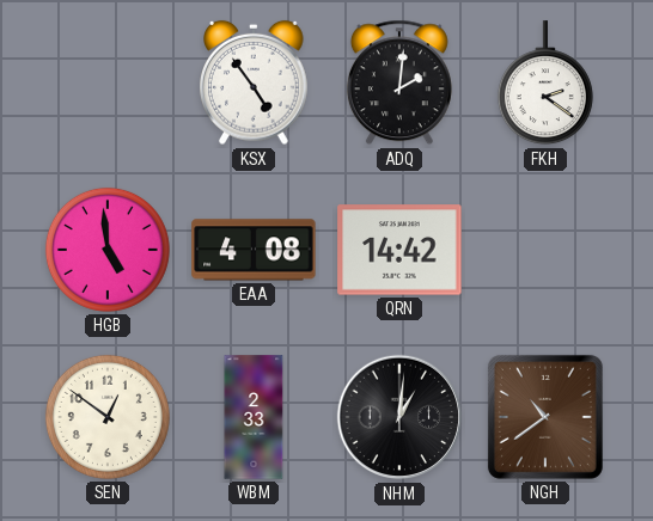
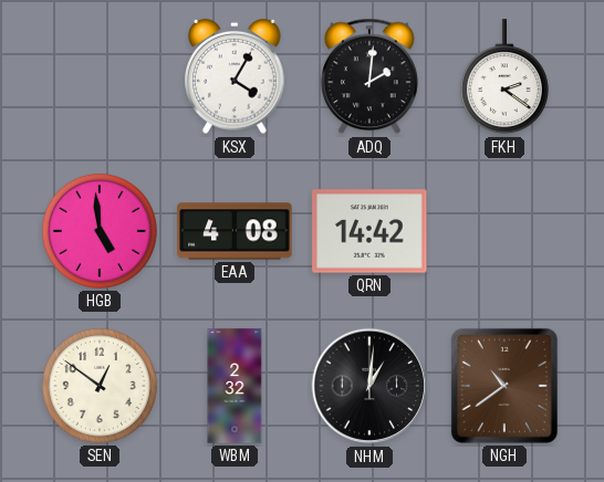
KSX: 4:54 -> 4:05
WBM: 2:33 -> 2:32
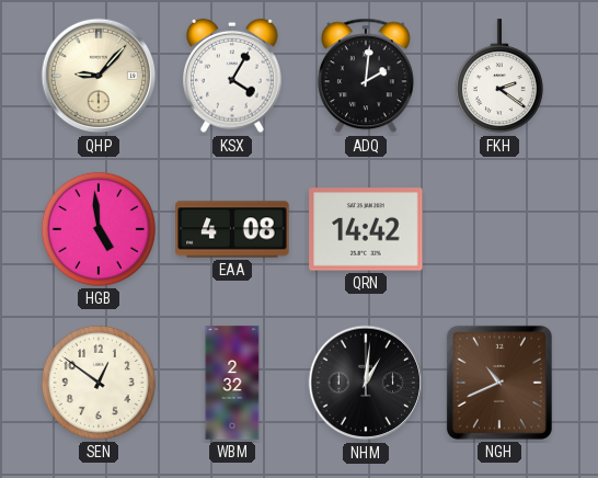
QHP: none -> 9:07
NGH: 10:39 -> 10:41
